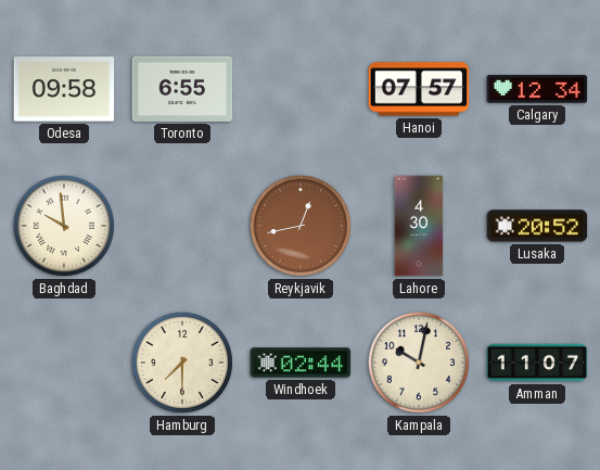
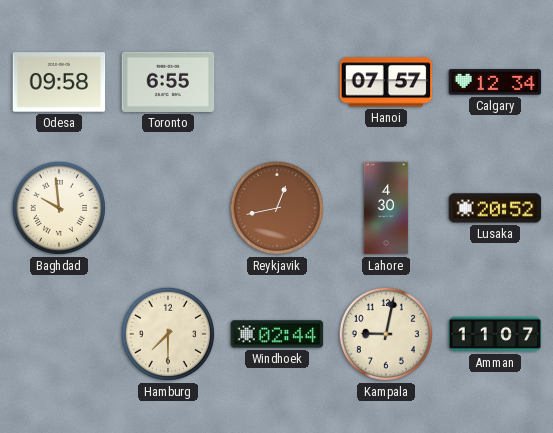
Kampala: 10:02 -> 9:02
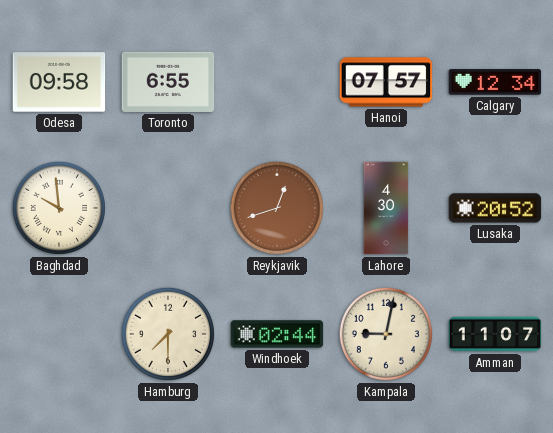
Reykjavik: 12:43 -> 12:42
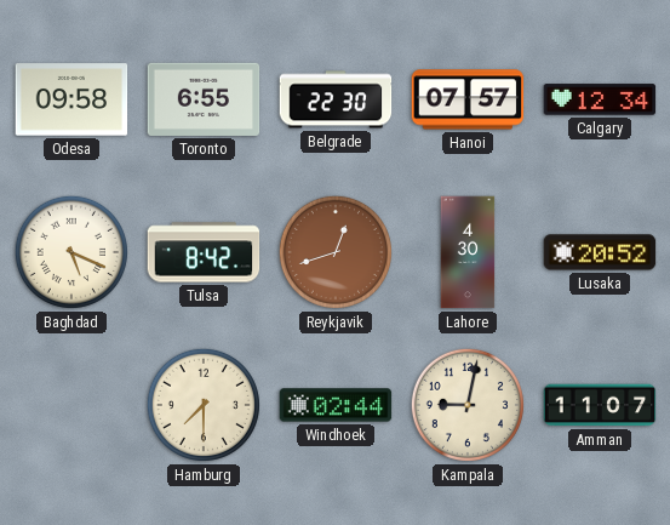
Belgrade: none -> 22:30
Baghdad: 9:59 -> 5:19
Tulsa: none -> 8:42
